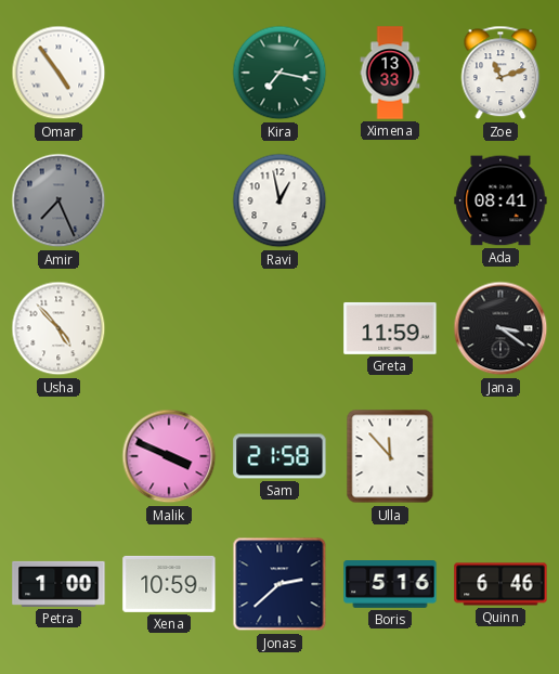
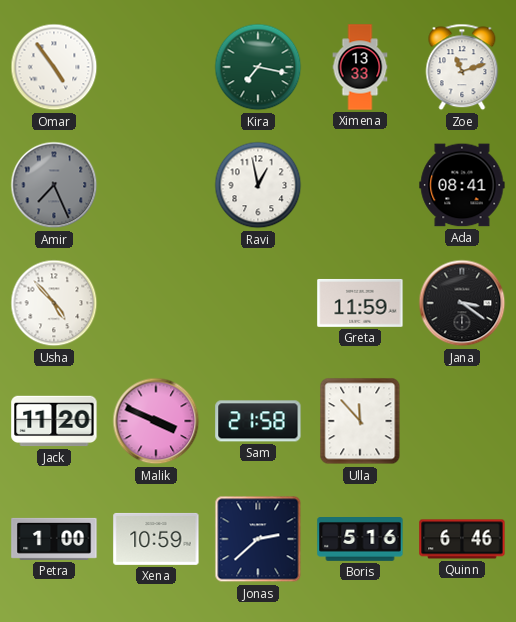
Jack: none -> 11:20
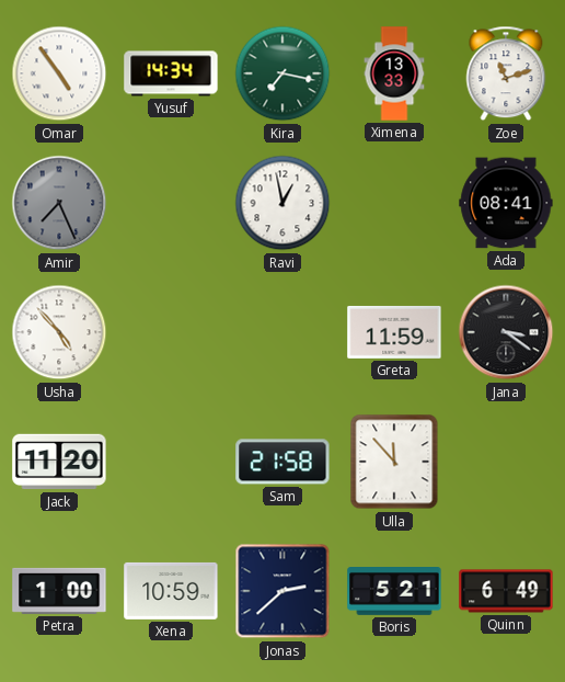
Yusuf: none -> 14:34
Malik: 3:49 -> none
Boris: 5:16 -> 5:21
Quinn: 6:46 -> 6:49
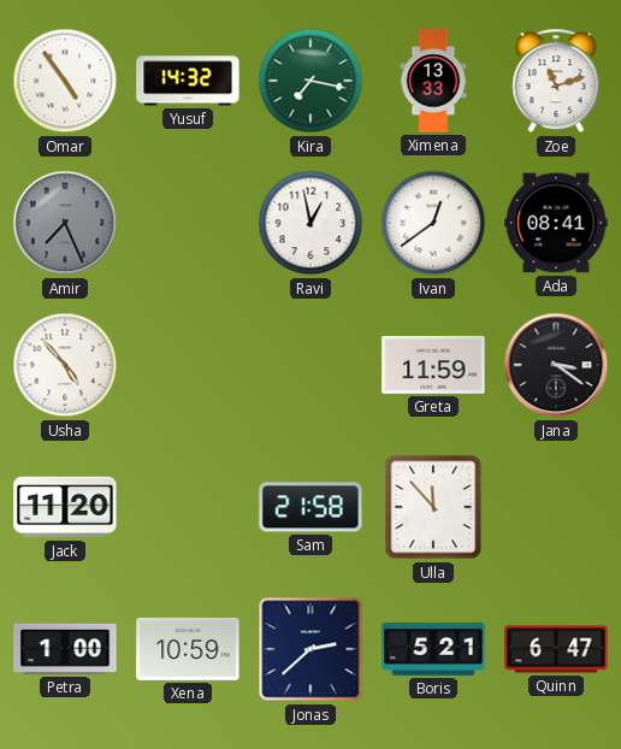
Yusuf: 14:34 -> 14:32
Ivan: none -> 12:39
Quinn: 6:49 -> 6:47
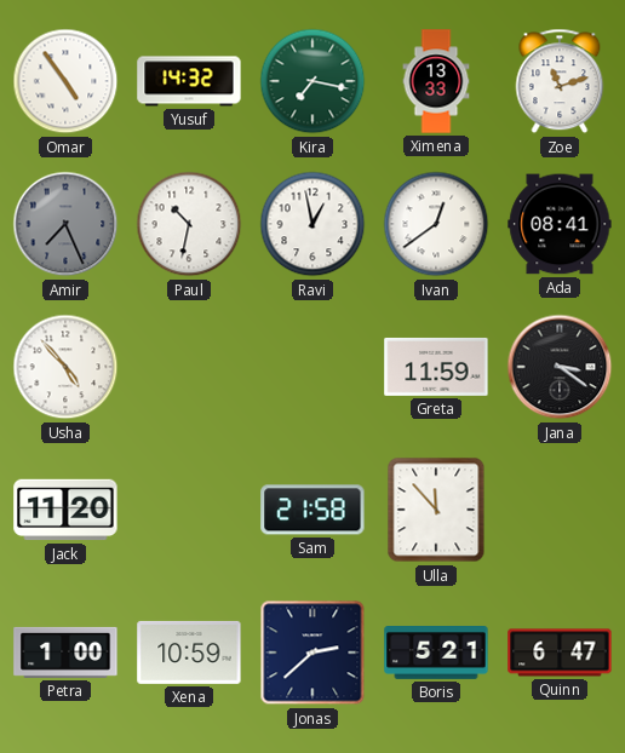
Paul: none -> 10:32
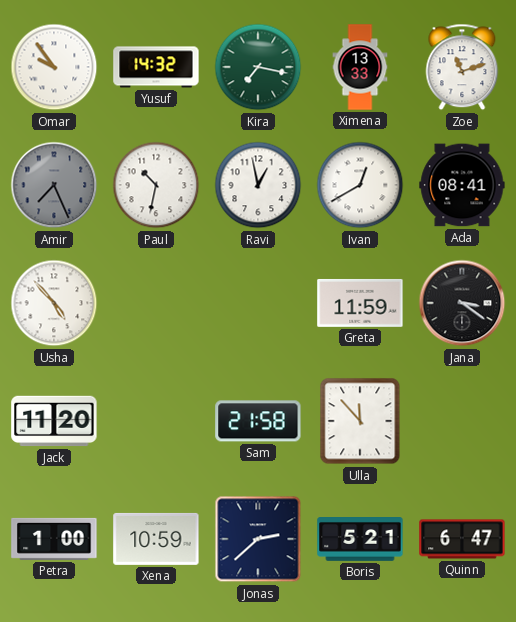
Omar: 4:54 -> 9:54
Ivan: 12:39 -> 12:40
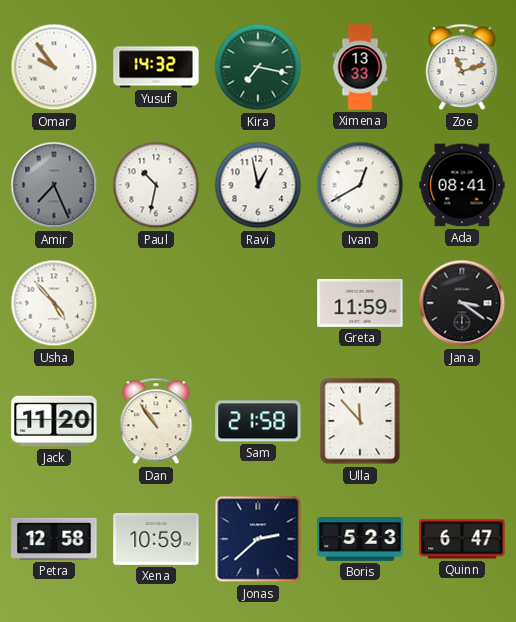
Dan: none -> 10:54
Petra: 1:00 -> 12:58
Boris: 5:21 -> 5:23
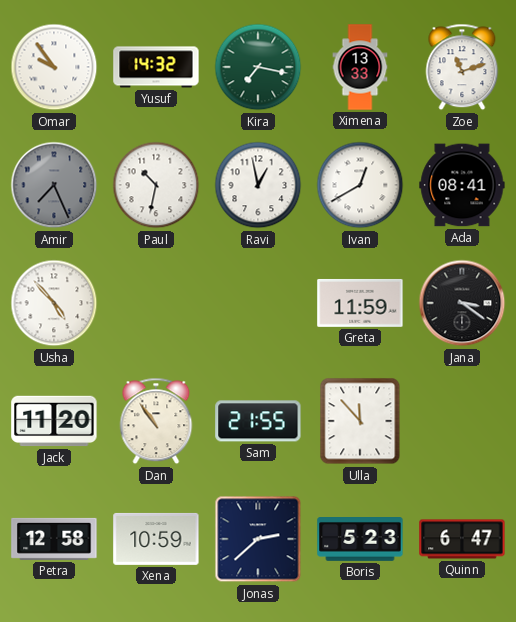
Sam: 21:58 -> 21:55
